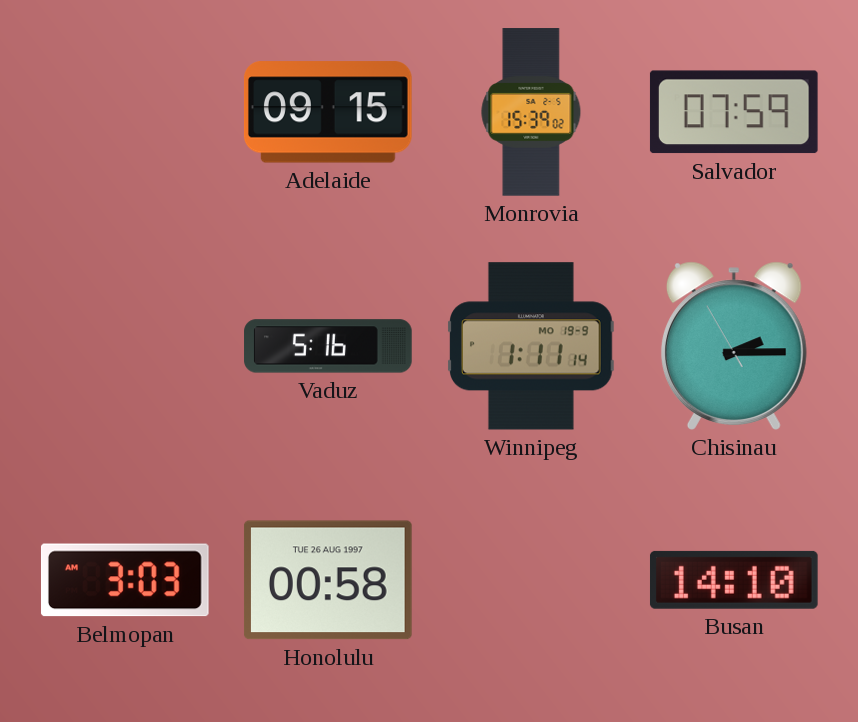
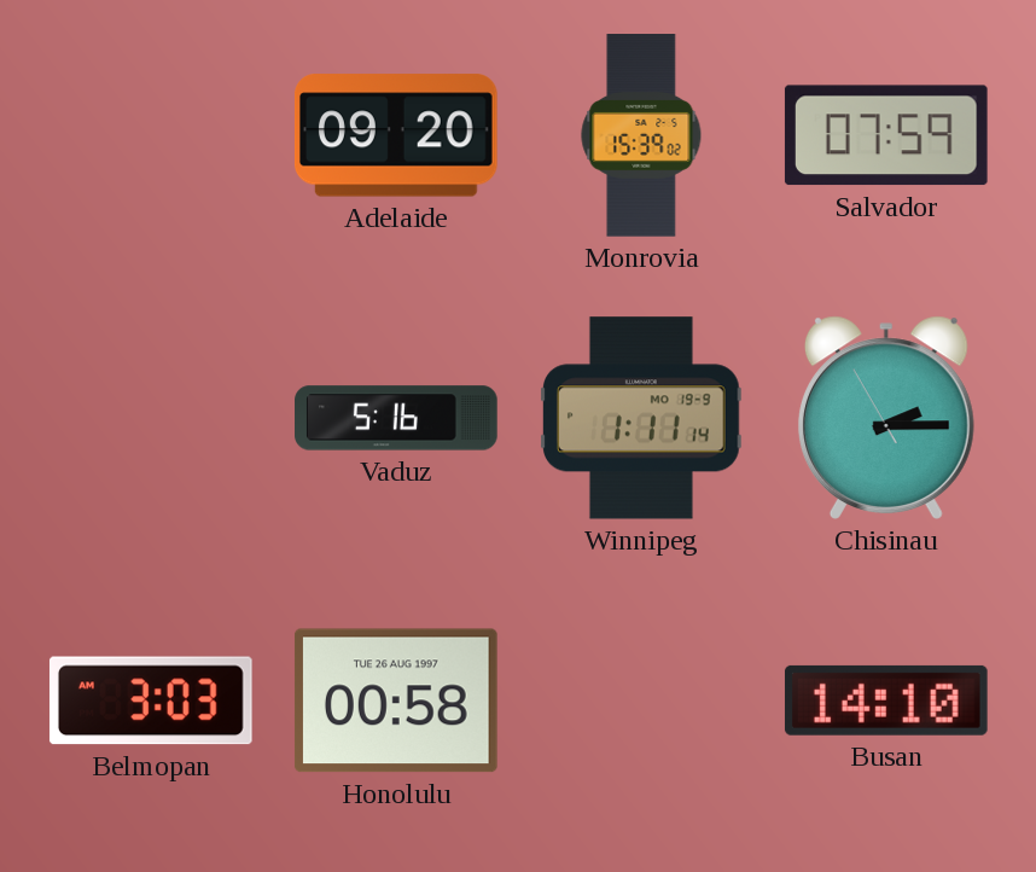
Adelaide: 09:15 -> 09:20
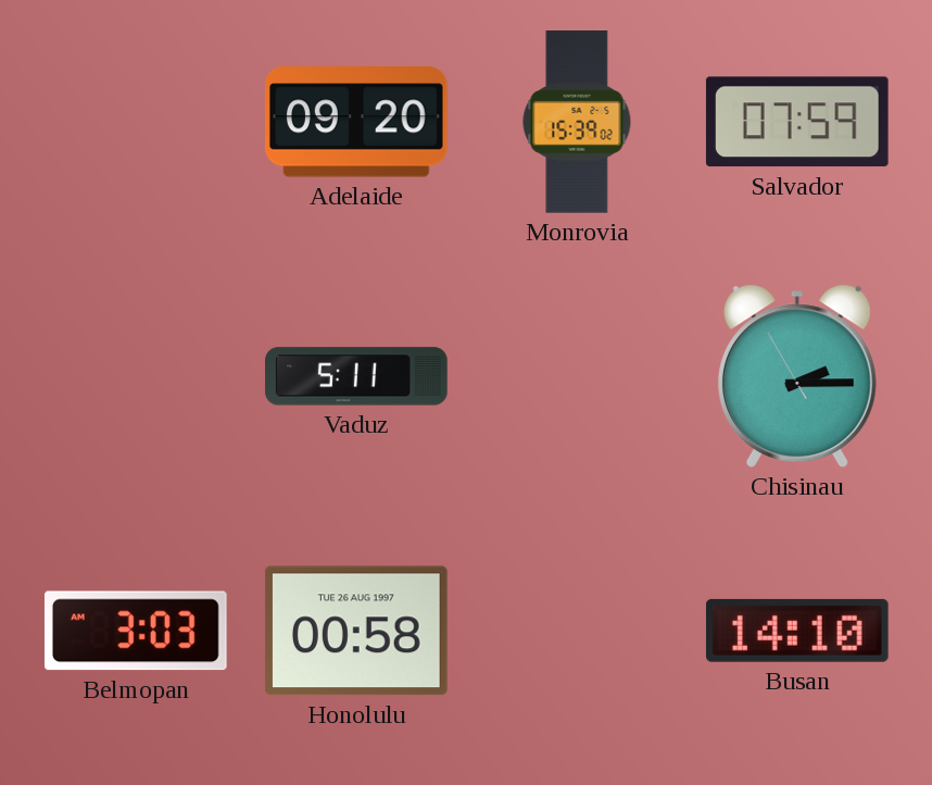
Vaduz: 5:16 -> 5:11
Winnipeg: 1:11 -> none
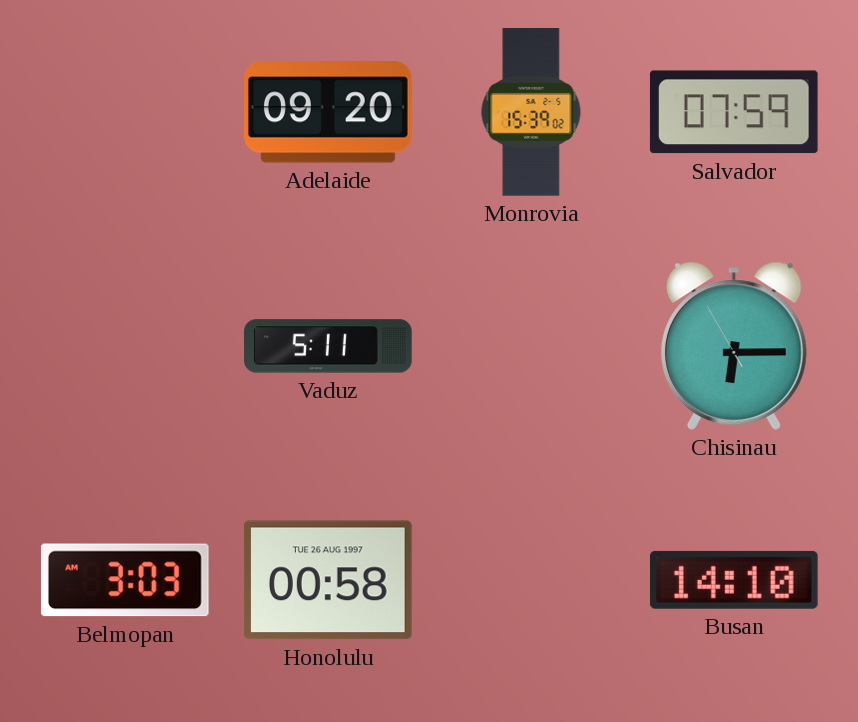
Chisinau: 2:14 -> 6:14
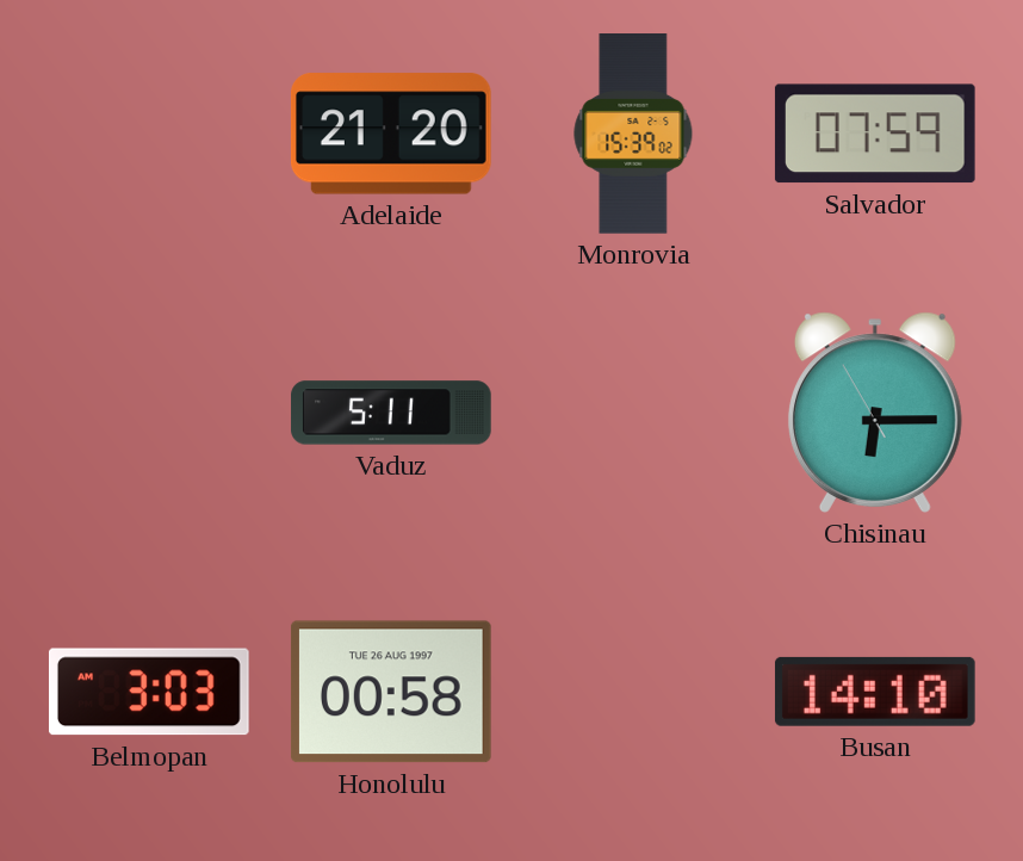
Adelaide: 09:20 -> 21:20
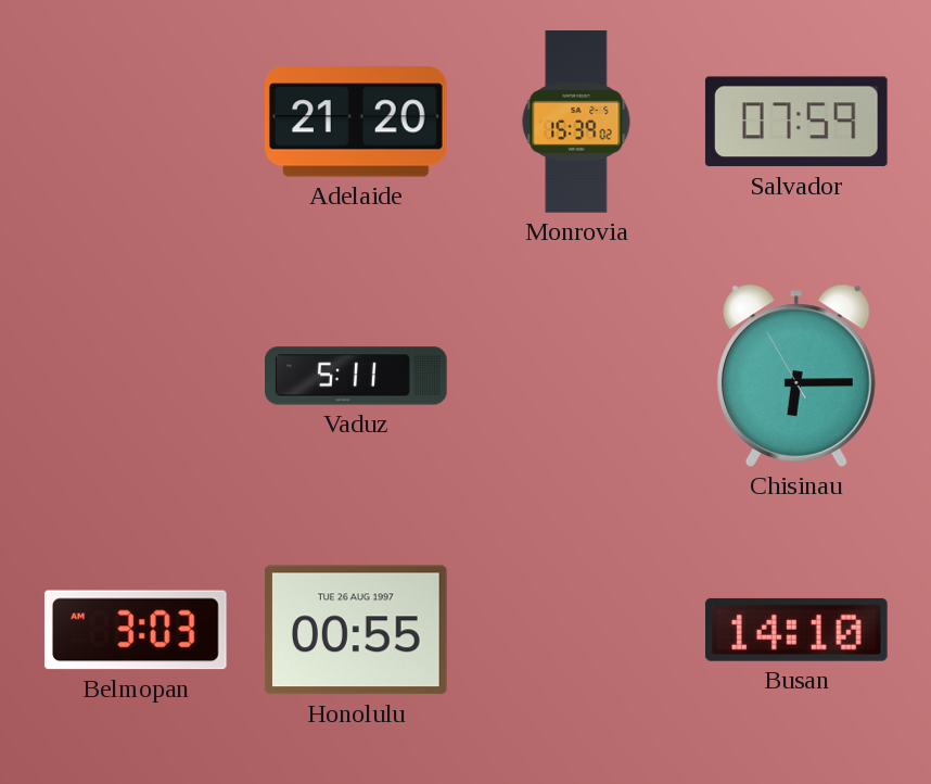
Honolulu: 00:58 -> 00:55
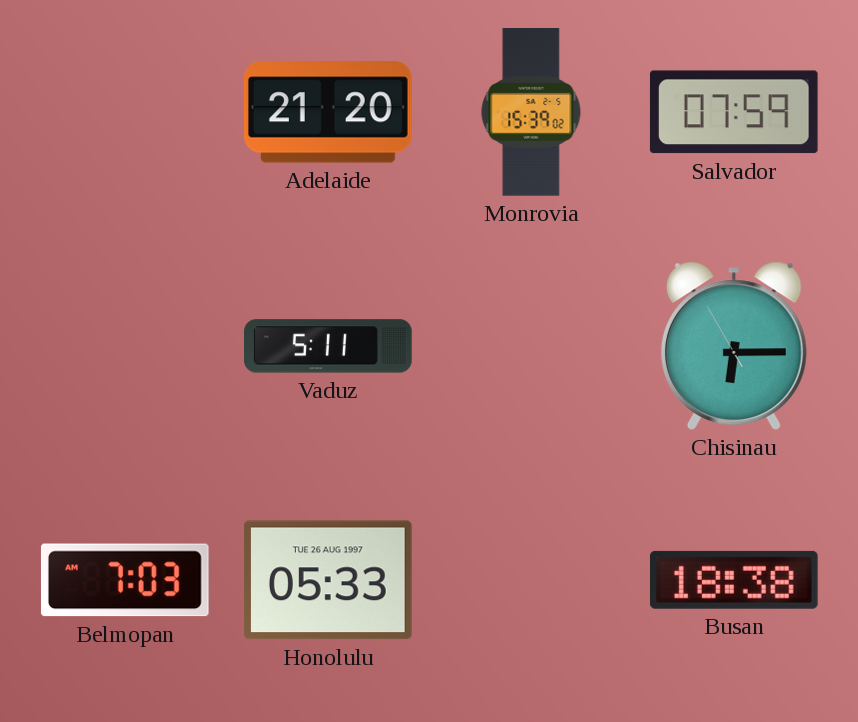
Belmopan: 3:03 -> 7:03
Honolulu: 00:55 -> 05:33
Busan: 14:10 -> 18:38
